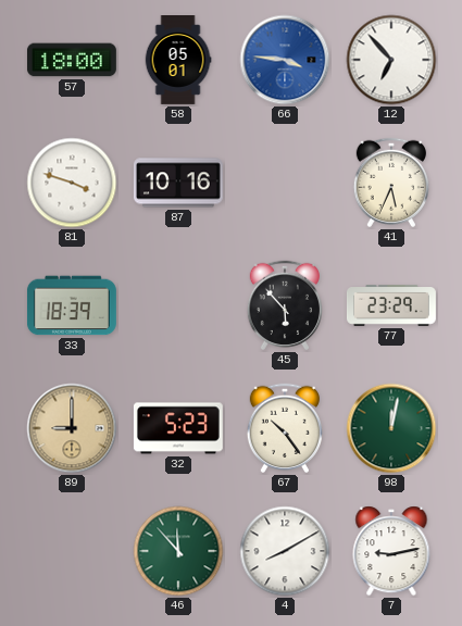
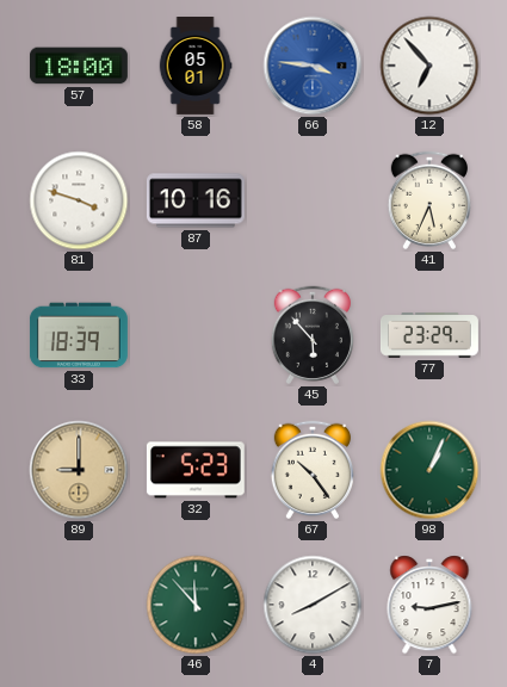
98: 12:02 -> 1:04
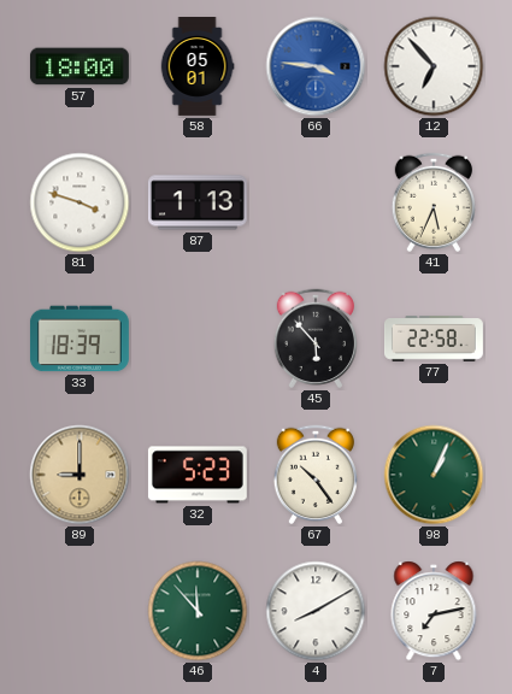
87: 10:16 -> 1:13
77: 23:29 -> 22:58
7: 9:13 -> 7:13
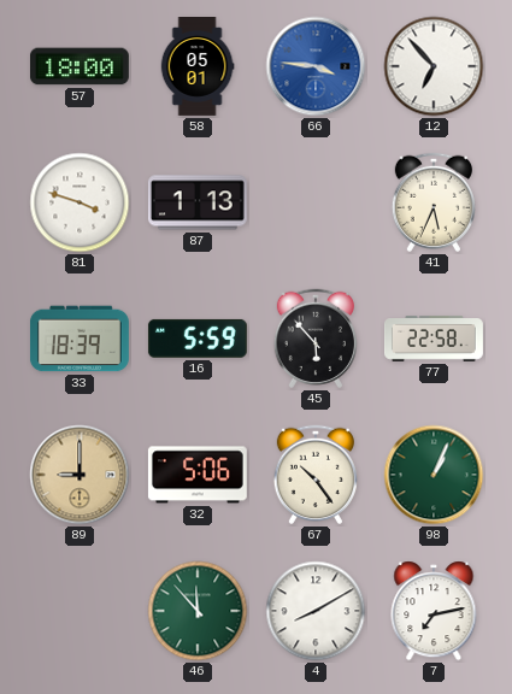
16: none -> 5:59
32: 5:23 -> 5:06
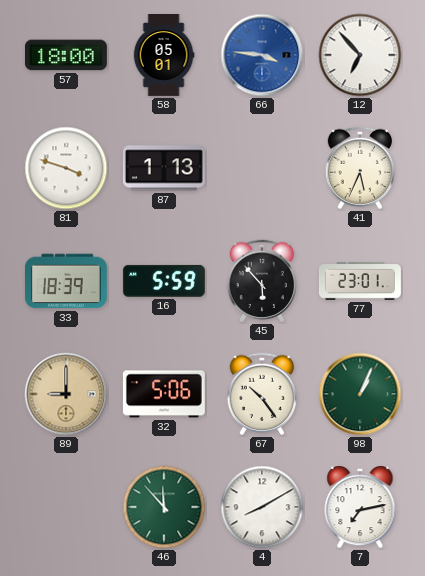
77: 22:58 -> 23:01
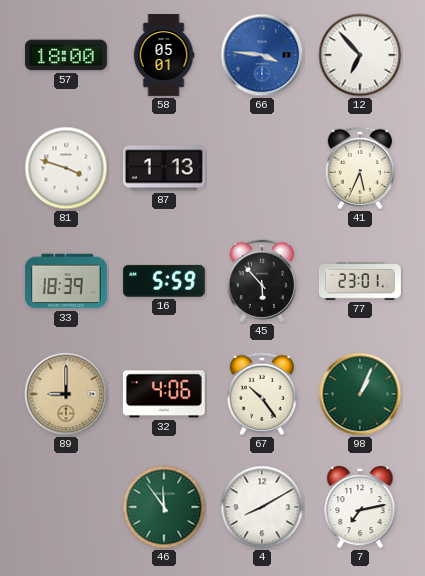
32: 5:06 -> 4:06
46: 11:53 -> 11:54
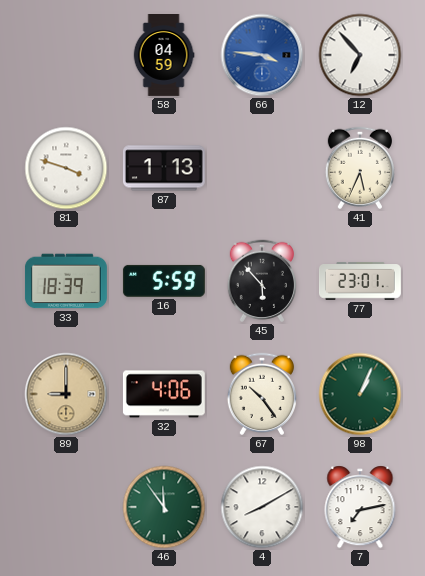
57: 18:00 -> none
58: 05:01 -> 04:59
